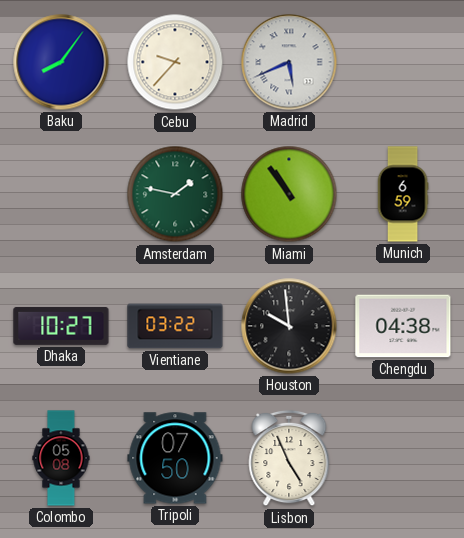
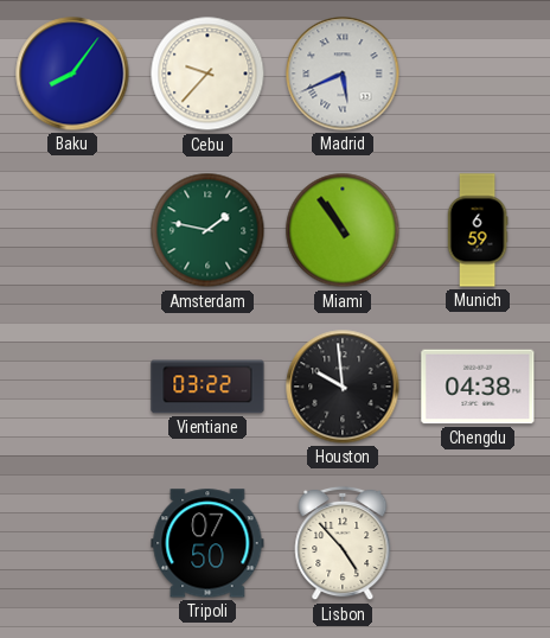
Dhaka: 10:27 -> none
Colombo: 05:08 -> none
Lisbon: 4:56 -> 4:53
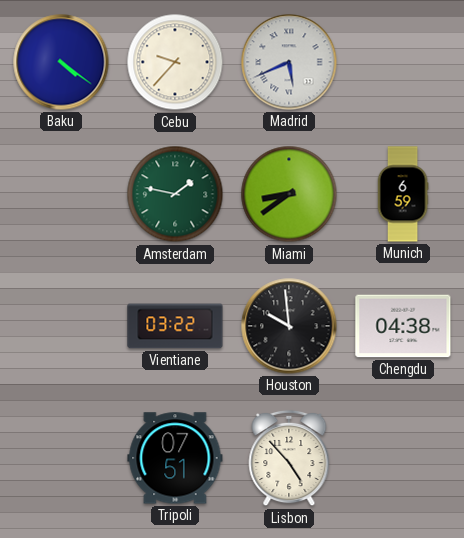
Baku: 8:06 -> 4:21
Miami: 10:54 -> 8:39
Tripoli: 07:50 -> 07:51
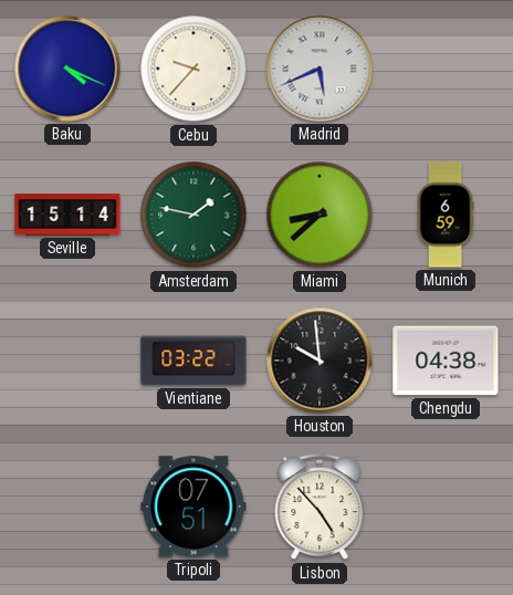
Baku: 4:21 -> 4:19
Seville: none -> 15:14
Miami: 8:39 -> 8:38
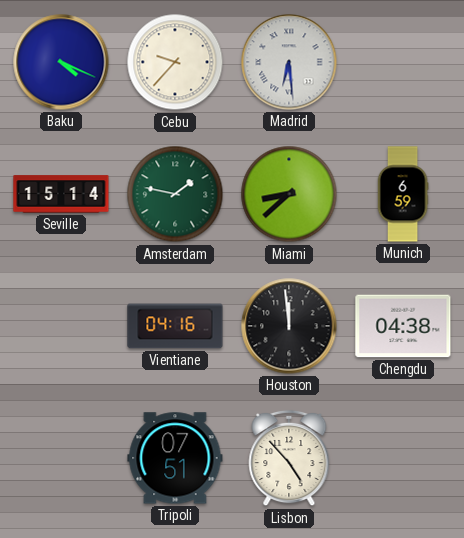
Madrid: 5:41 -> 6:29
Vientiane: 03:22 -> 04:16
Houston: 9:59 -> 11:59
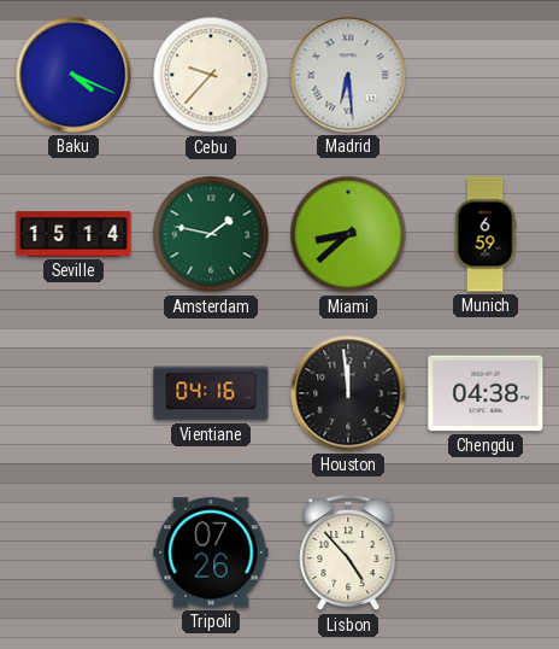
Tripoli: 07:51 -> 07:26
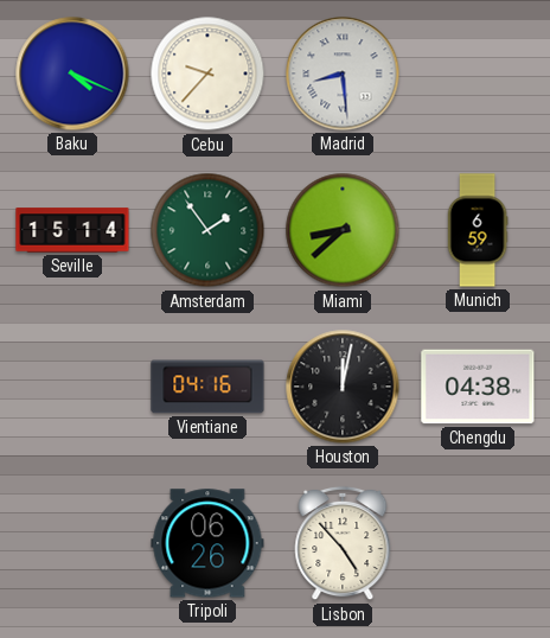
Madrid: 6:29 -> 8:29
Amsterdam: 1:47 -> 1:54
Houston: 11:59 -> 12:02
Tripoli: 07:26 -> 06:26
